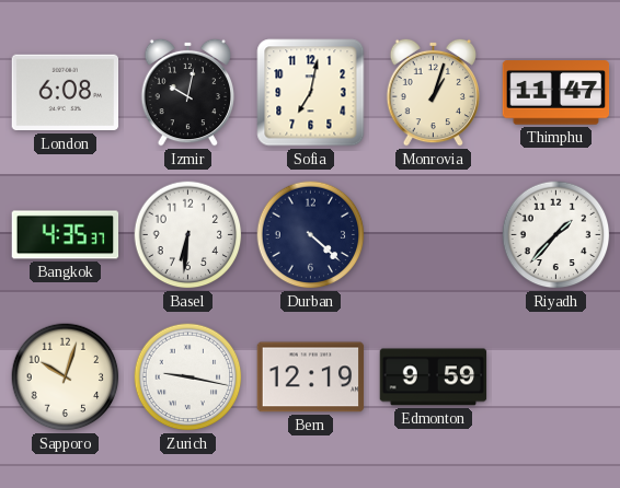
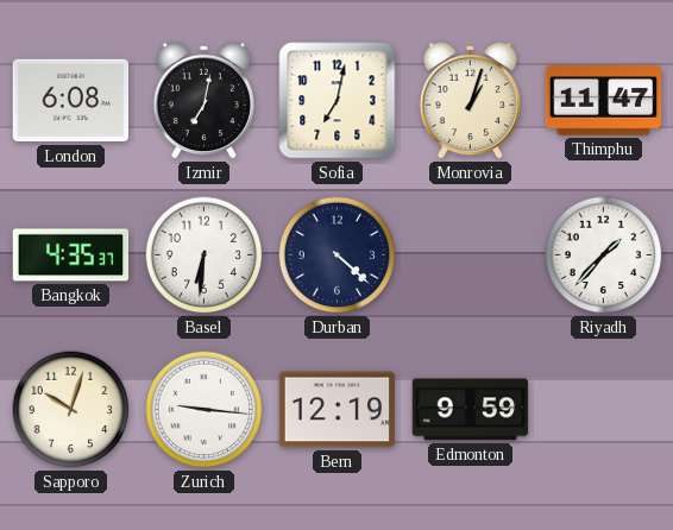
Izmir: 10:02 -> 7:02
Zurich: 9:17 -> 9:16
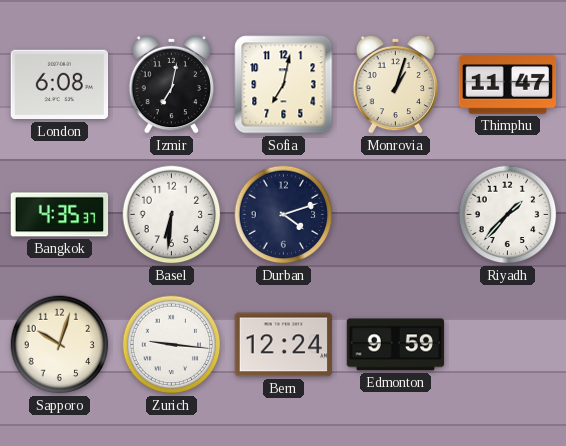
Durban: 4:22 -> 4:12
Bern: 12:19 -> 12:24
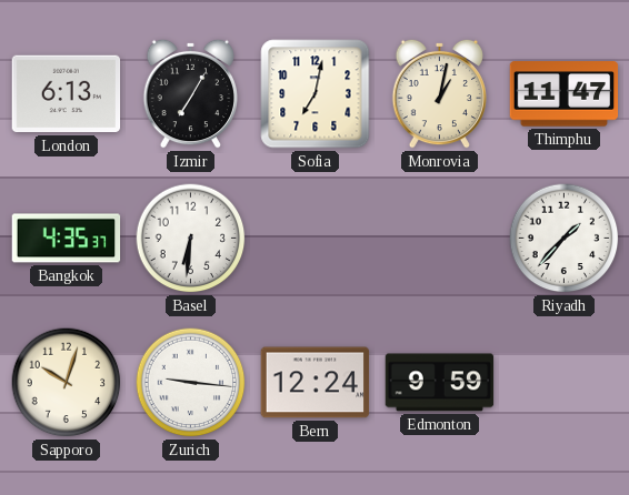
London: 6:08 -> 6:13
Izmir: 7:02 -> 7:05
Monrovia: 1:03 -> 1:02
Durban: 4:12 -> none
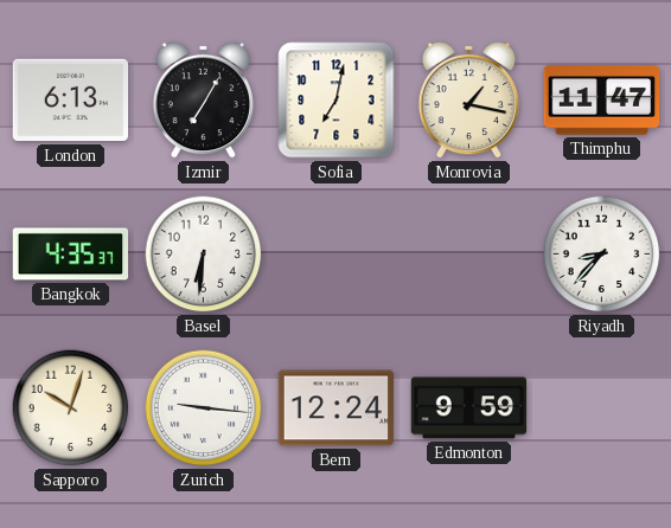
Monrovia: 1:02 -> 1:17
Riyadh: 1:37 -> 8:37
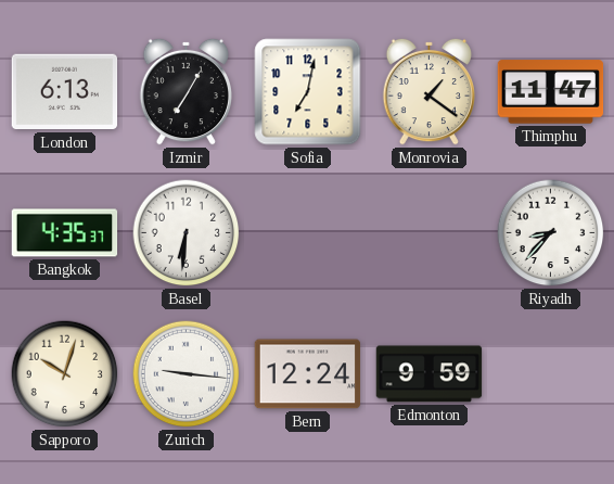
Monrovia: 1:17 -> 1:21
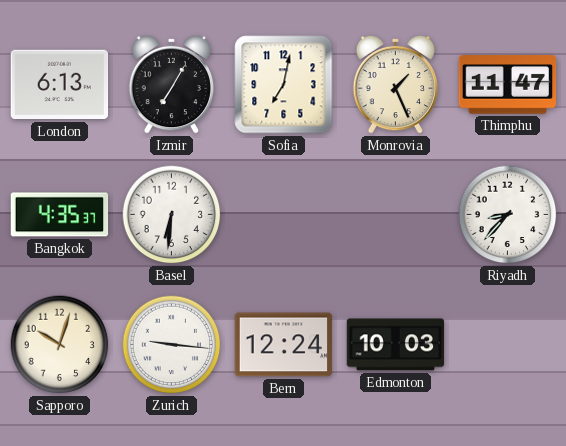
Monrovia: 1:21 -> 1:26
Edmonton: 9:59 -> 10:03
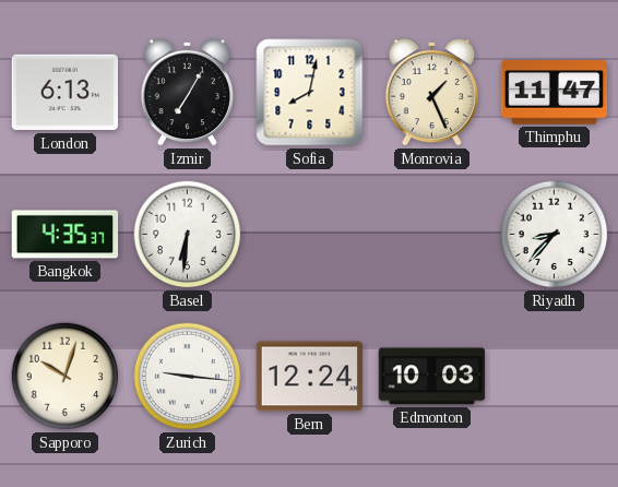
Sofia: 7:02 -> 8:02
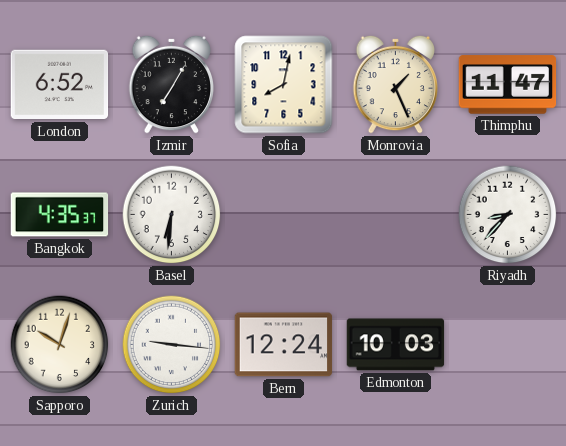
London: 6:13 -> 6:52
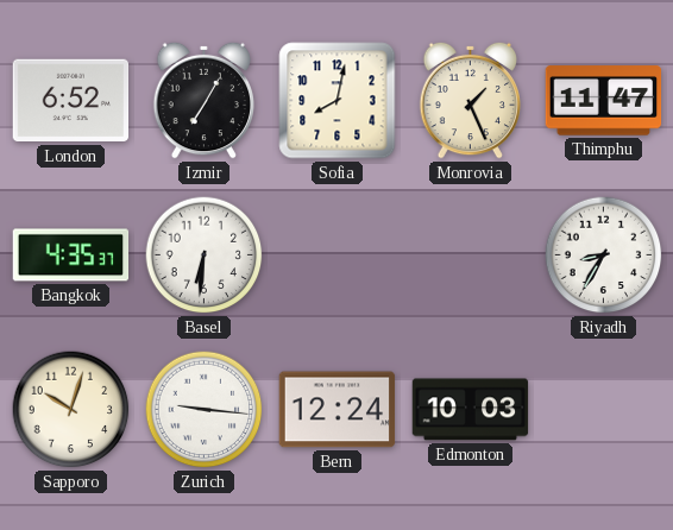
Riyadh: 8:37 -> 8:35
